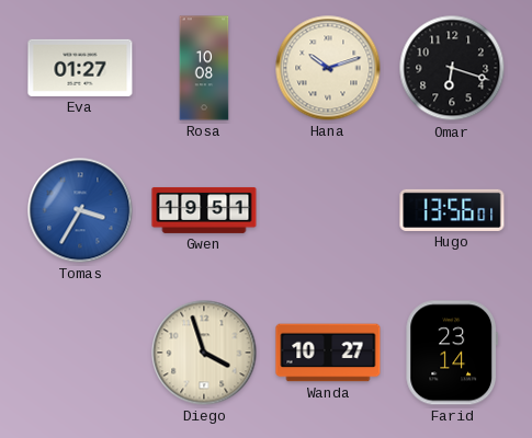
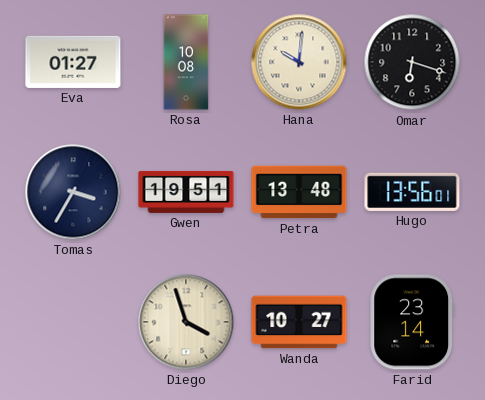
Hana: 10:12 -> 10:01
Tomas dial: blue -> navy
Petra: none -> 13:48
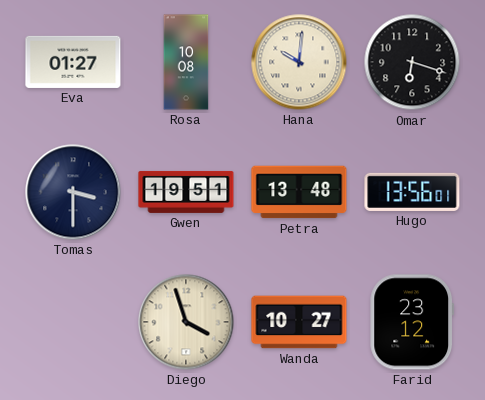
Tomas: 3:35 -> 3:30
Farid: 23:14 -> 23:12
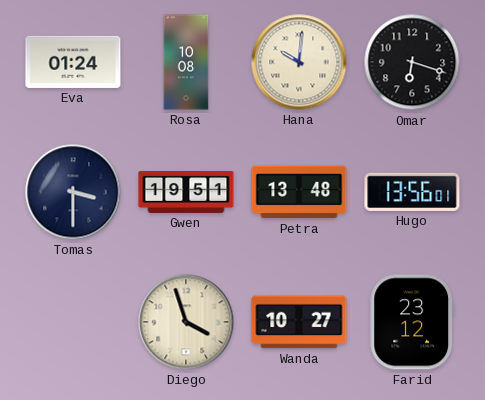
Eva: 01:27 -> 01:24
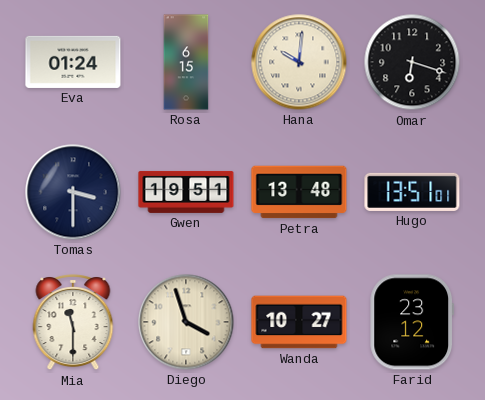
Rosa: 10:08 -> 6:15
Hugo: 13:56 -> 13:51
Mia: none -> 11:30
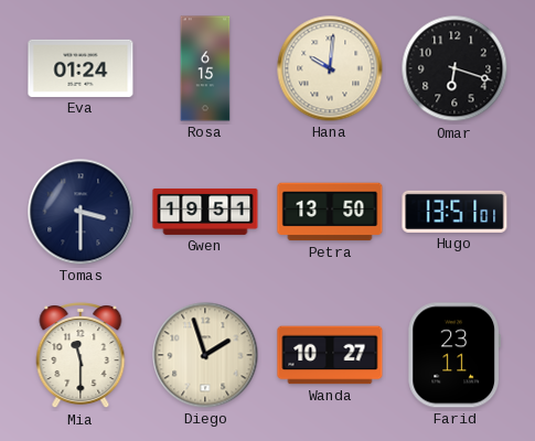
Petra: 13:48 -> 13:50
Diego: 3:57 -> 1:57
Farid: 23:12 -> 23:11
